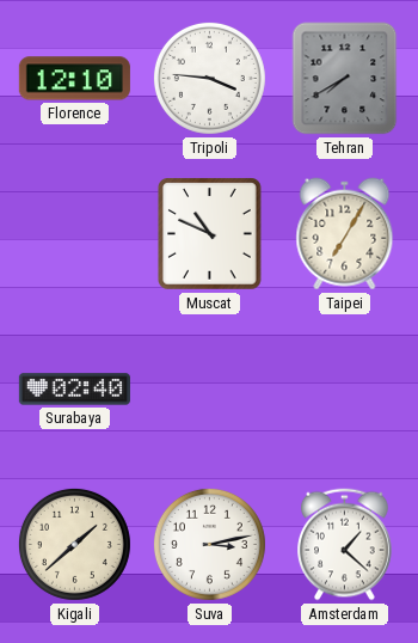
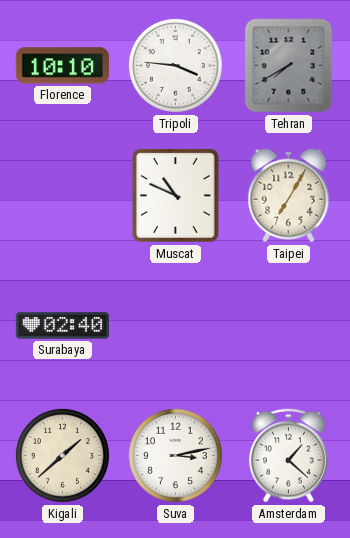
Florence: 12:10 -> 10:10
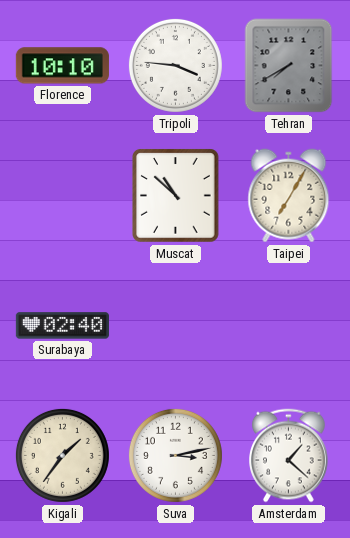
Muscat: 10:49 -> 10:52
Kigali: 1:38 -> 1:36
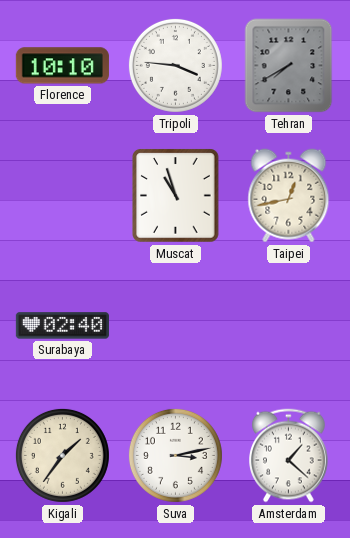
Muscat: 10:52 -> 10:57
Taipei: 7:05 -> 12:43
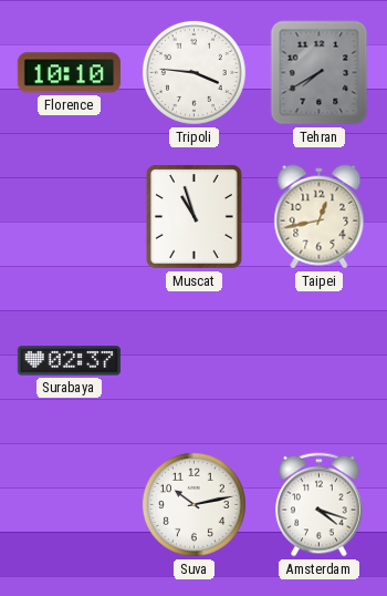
Surabaya: 02:40 -> 02:37
Kigali: 1:36 -> none
Suva: 3:13 -> 10:13
Amsterdam: 1:22 -> 4:18
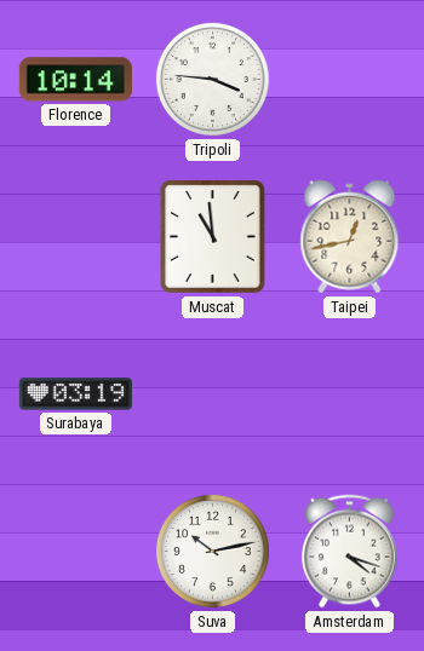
Florence: 10:10 -> 10:14
Tehran: 7:40 -> none
Muscat: 10:57 -> 10:59
Surabaya: 02:37 -> 03:19
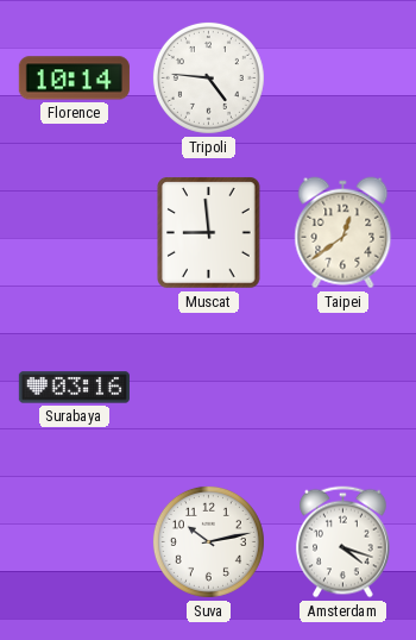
Tripoli: 3:46 -> 4:46
Muscat: 10:59 -> 8:59
Taipei: 12:43 -> 12:39
Surabaya: 03:19 -> 03:16
